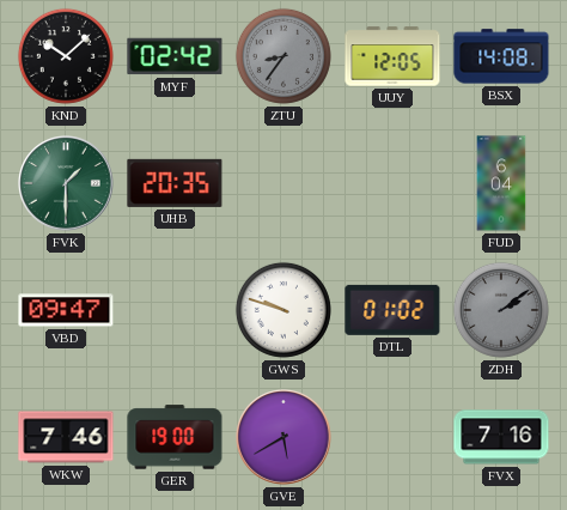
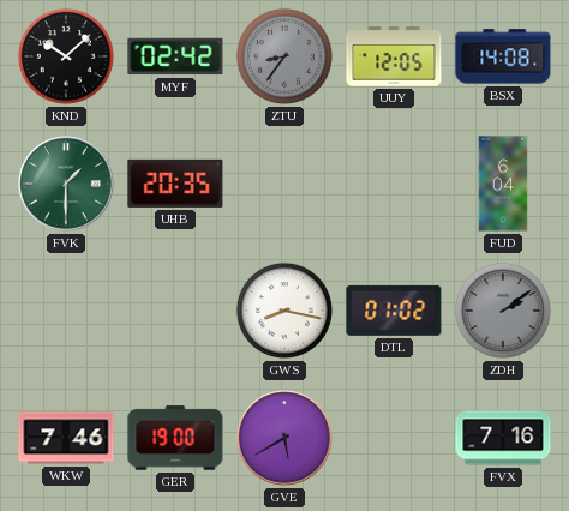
VBD: 09:47 -> none
GWS: 9:48 -> 8:17
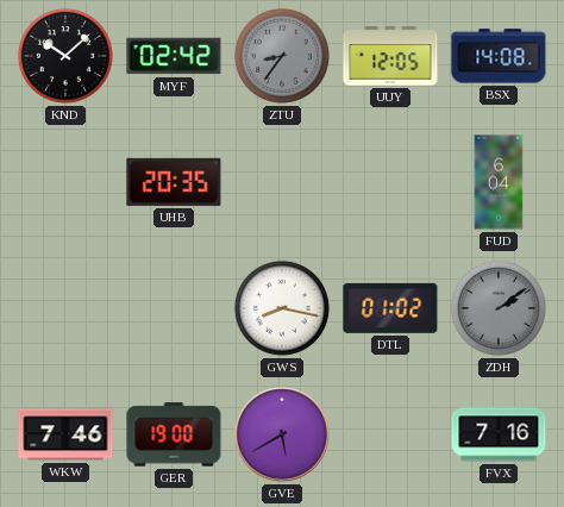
FVK: 1:30 -> none
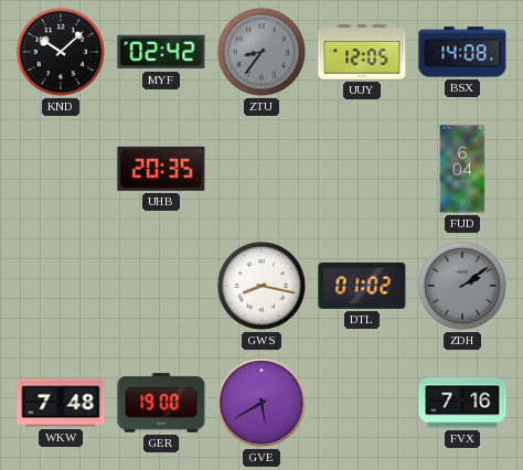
WKW: 7:46 -> 7:48
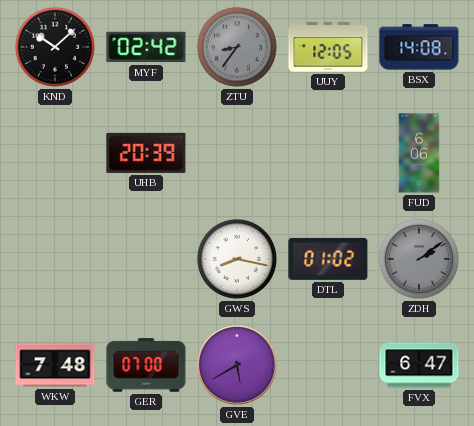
UHB: 20:35 -> 20:39
FUD: 6:04 -> 6:06
GER: 19:00 -> 07:00
FVX: 7:16 -> 6:47
